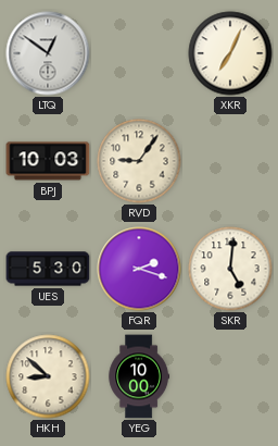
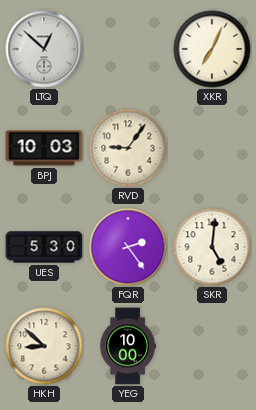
LTQ: 12:51 -> 12:52
FQR: 2:18 -> 2:24
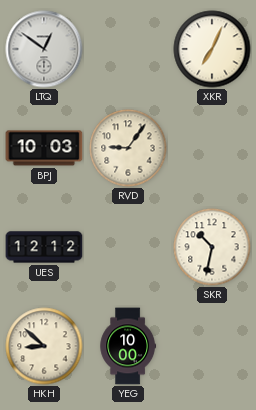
LTQ: 12:52 -> 12:51
UES: 5:30 -> 12:12
FQR: 2:24 -> none
SKR: 5:01 -> 10:32
